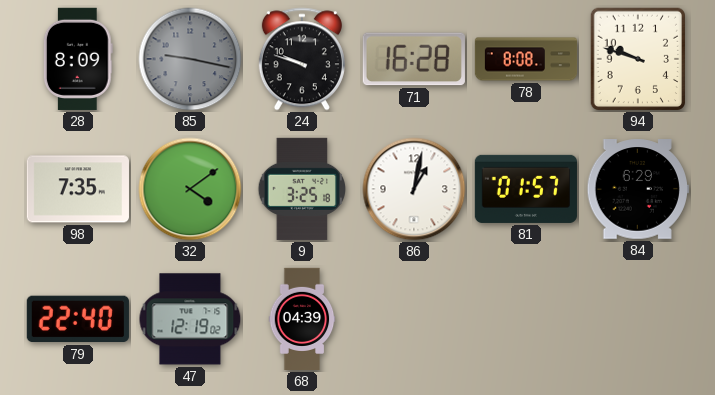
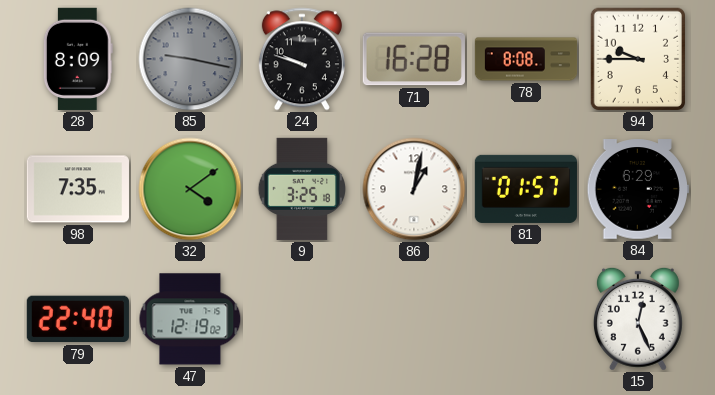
94: 9:48 -> 9:45
68: 04:39 -> none
15: none -> 12:26
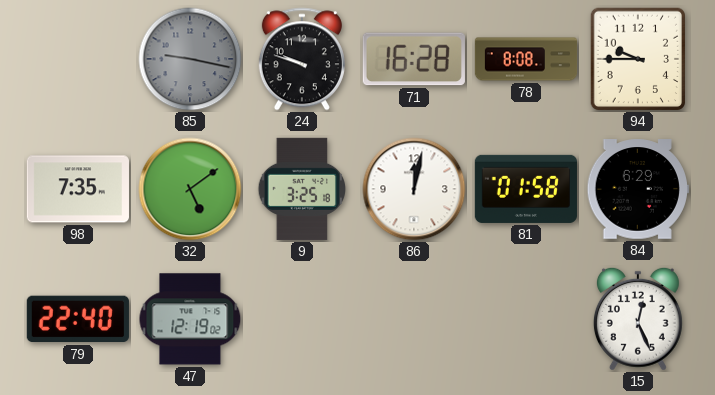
28: 8:09 -> none
32: 4:09 -> 5:09
86: 1:02 -> 12:02
81: 01:57 -> 01:58
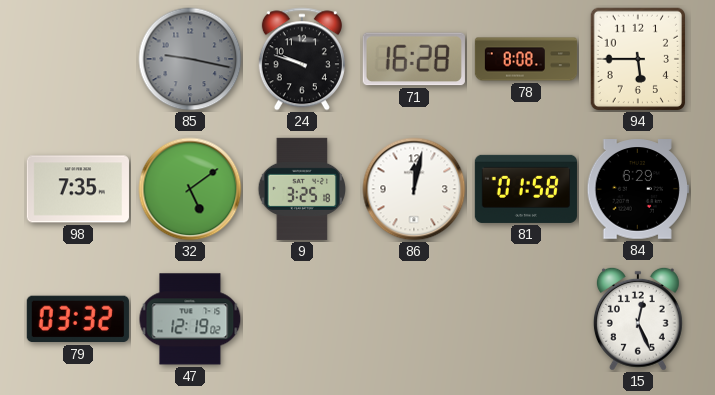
94: 9:45 -> 5:45
79: 22:40 -> 03:32
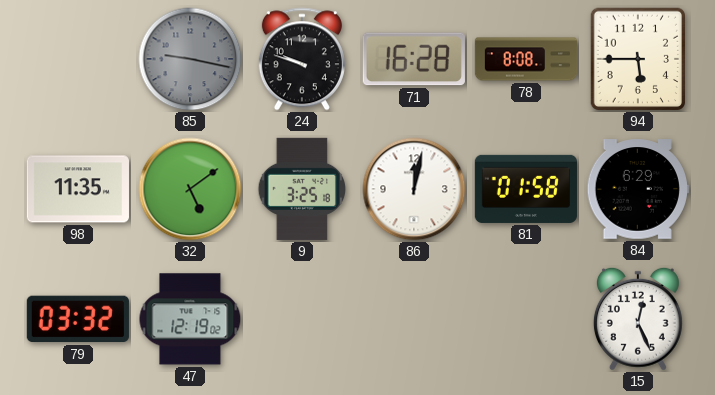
98: 7:35 -> 11:35
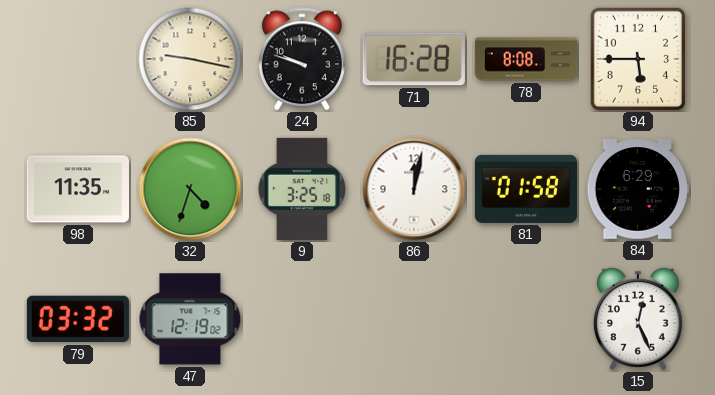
85 dial: grey -> cream
32: 5:09 -> 4:33
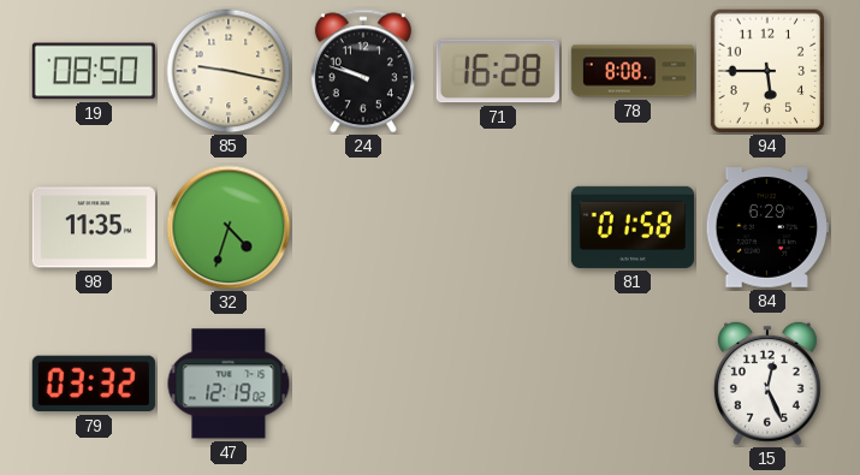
19: none -> 08:50
9: 3:25 -> none
86: 12:02 -> none
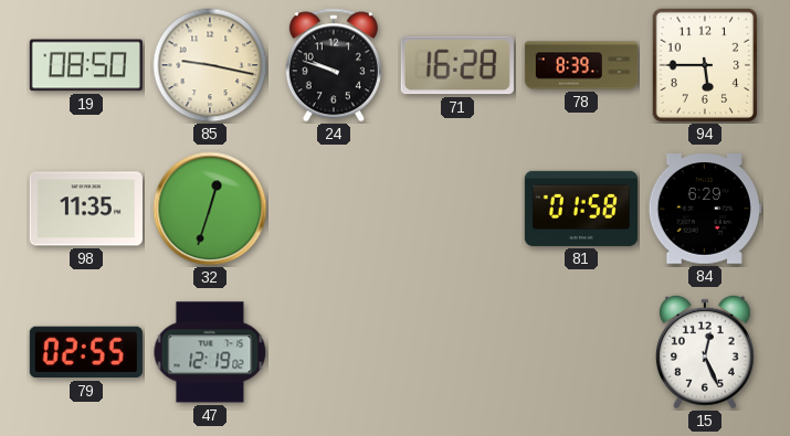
78: 8:08 -> 8:39
32: 4:33 -> 12:33
79: 03:32 -> 02:55
